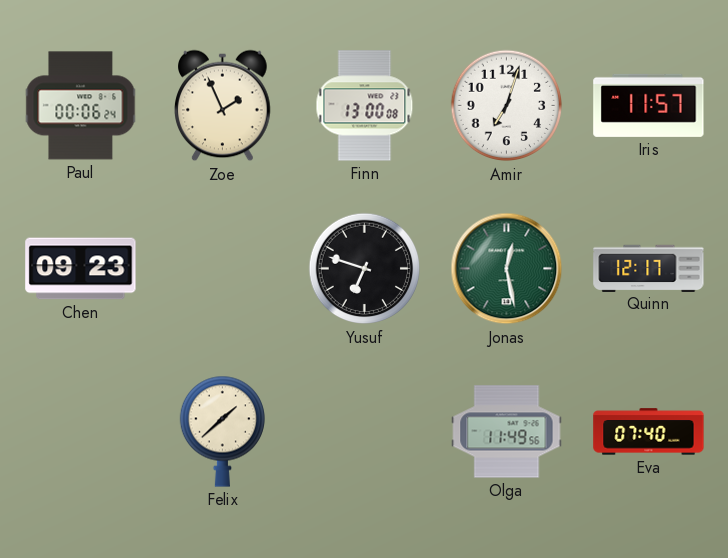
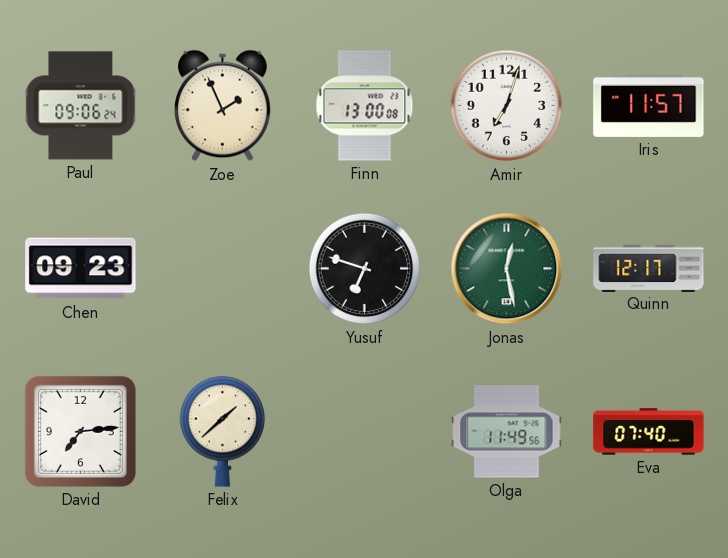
Paul: 00:06 -> 09:06
David: none -> 7:14
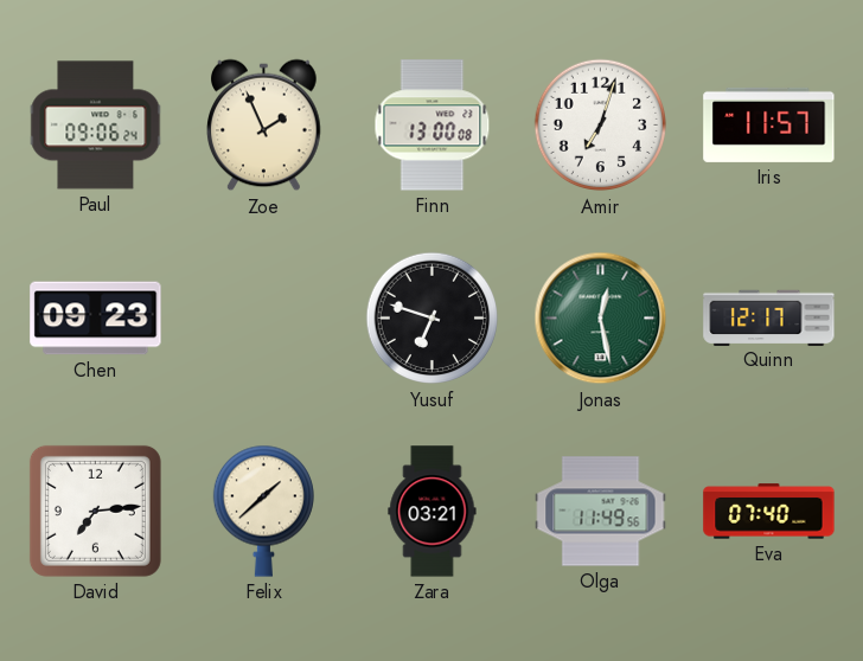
Zara: none -> 03:21
